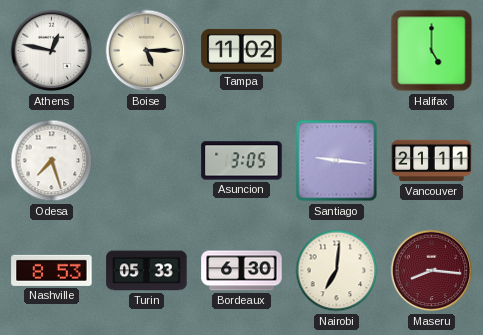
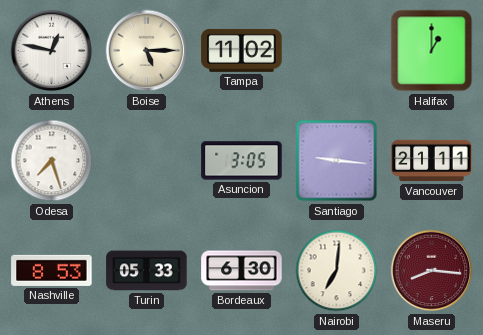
Halifax: 5:00 -> 1:00
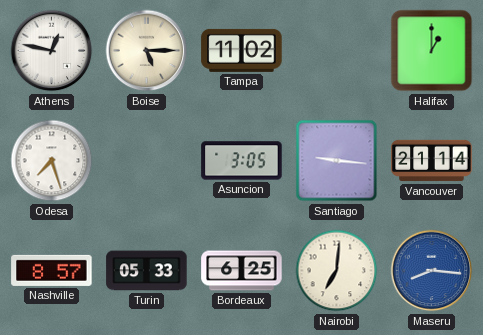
Vancouver: 21:11 -> 21:14
Nashville: 8:53 -> 8:57
Bordeaux: 6:30 -> 6:25
Maseru dial: burgundy -> blue
